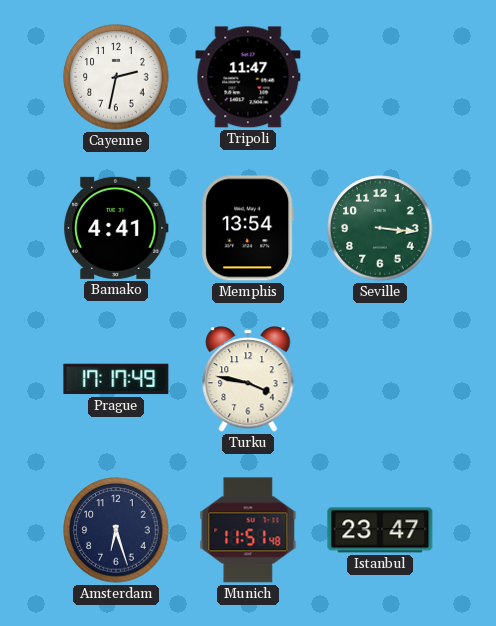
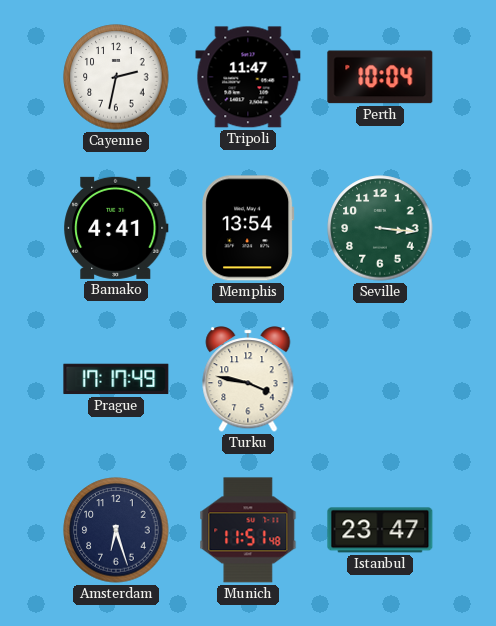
Perth: none -> 10:04
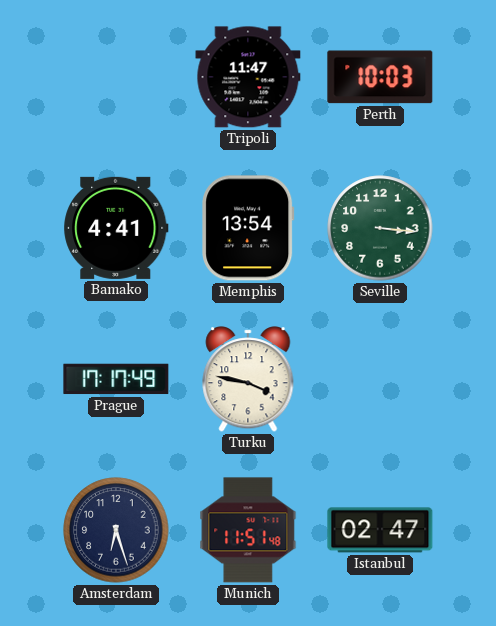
Cayenne: 2:32 -> none
Perth: 10:04 -> 10:03
Istanbul: 23:47 -> 02:47
